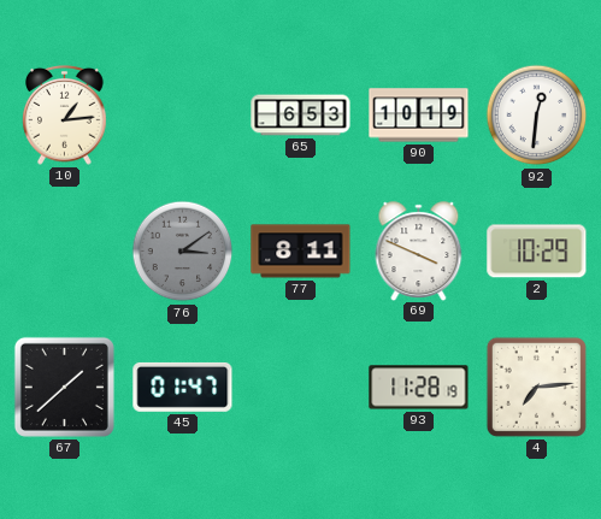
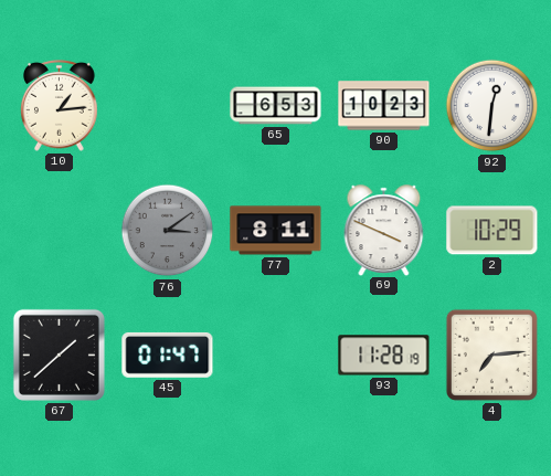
90: 10:19 -> 10:23
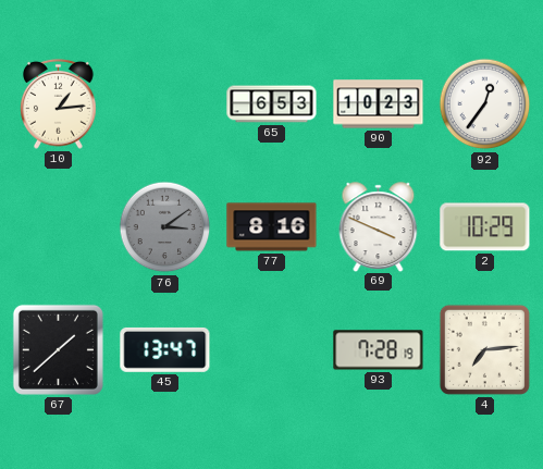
92: 12:31 -> 12:36
77: 8:11 -> 8:16
45: 01:47 -> 13:47
93: 11:28 -> 7:28
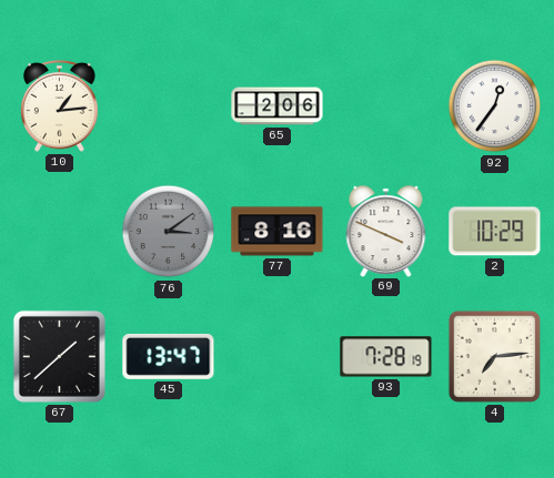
65: 6:53 -> 2:06
90: 10:23 -> none
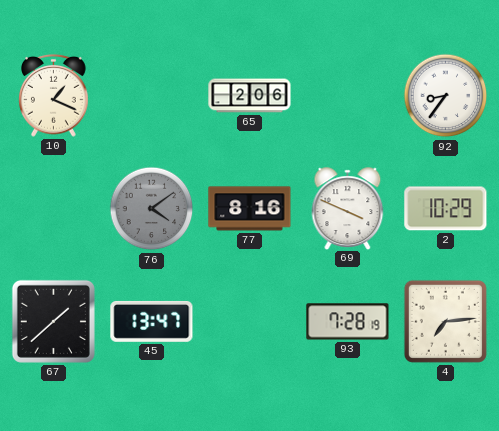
10: 1:14 -> 1:19
92: 12:36 -> 8:36
76: 3:09 -> 4:09
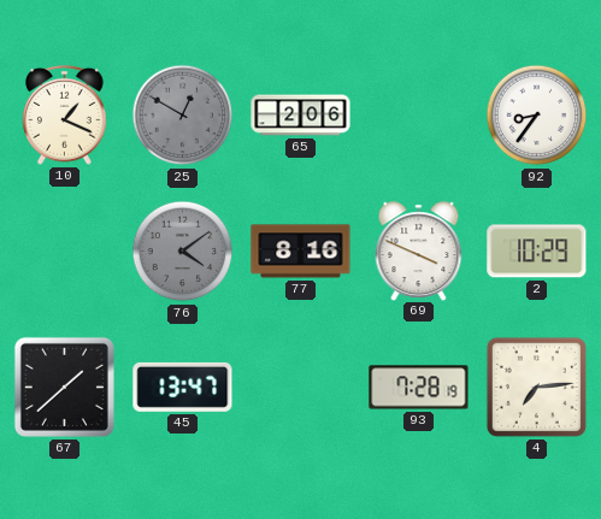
25: none -> 12:50
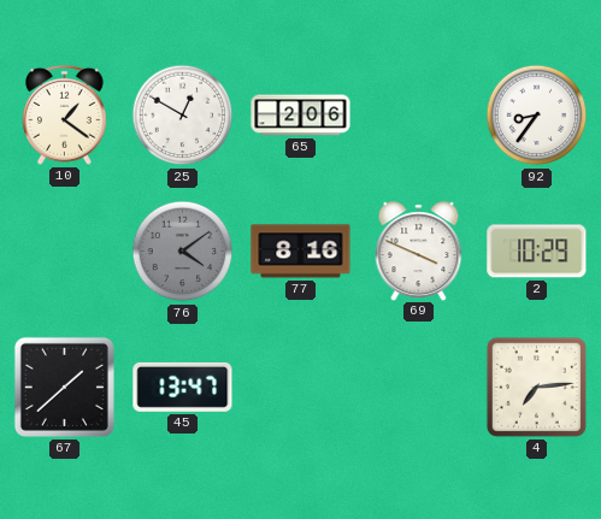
10: 1:19 -> 1:21
25 dial: grey -> white
93: 7:28 -> none
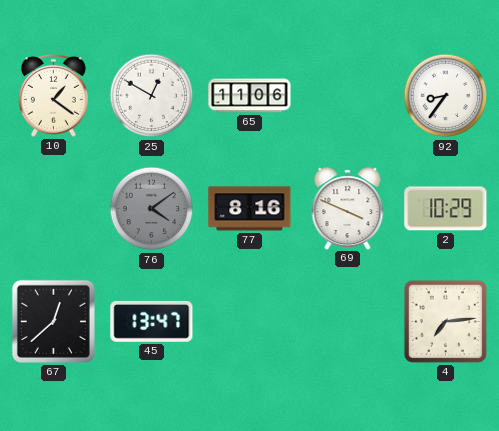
65: 2:06 -> 11:06
67: 1:38 -> 12:38
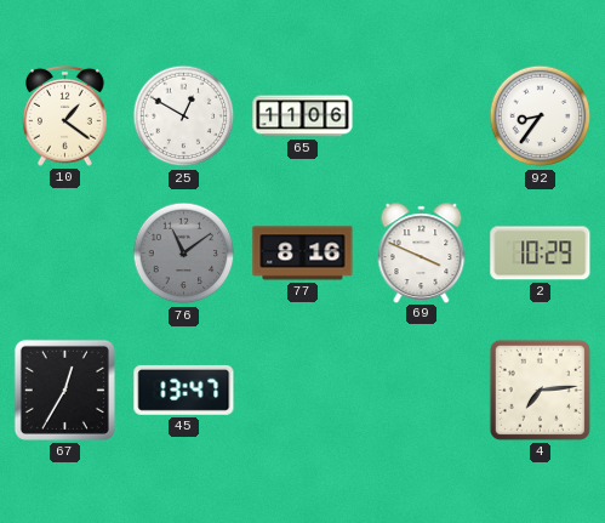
76: 4:09 -> 11:09
67: 12:38 -> 12:35
